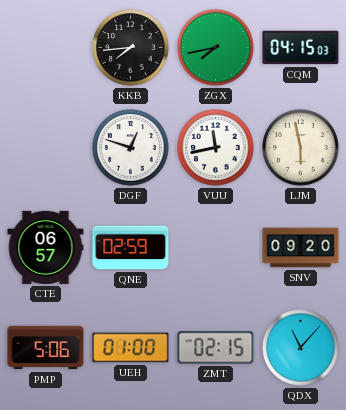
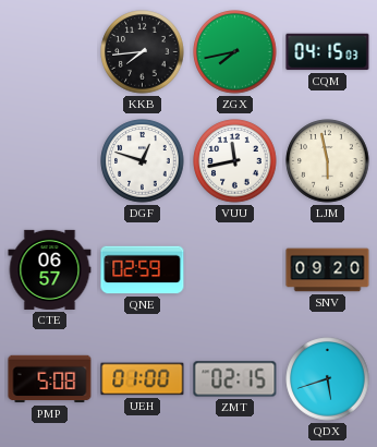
PMP: 5:06 -> 5:08
QDX: 11:07 -> 5:42
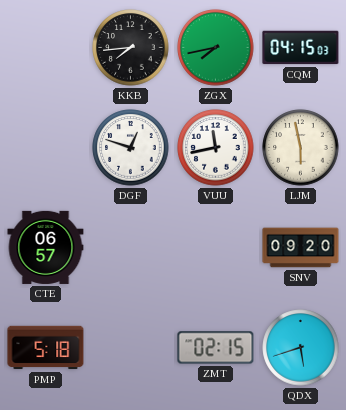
QNE: 02:59 -> none
PMP: 5:08 -> 5:18
UEH: 01:00 -> none
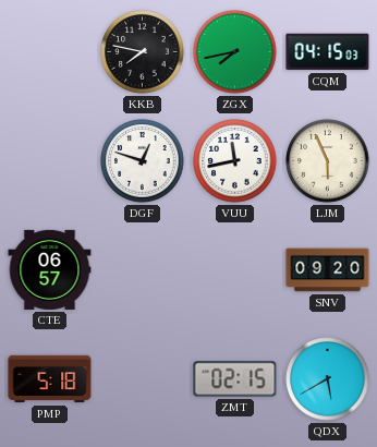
KKB: 7:44 -> 7:47
LJM: 5:58 -> 5:56
QDX: 5:42 -> 5:40
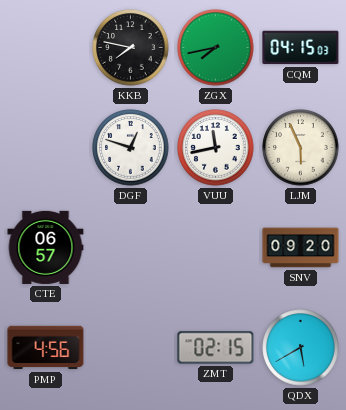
PMP: 5:18 -> 4:56
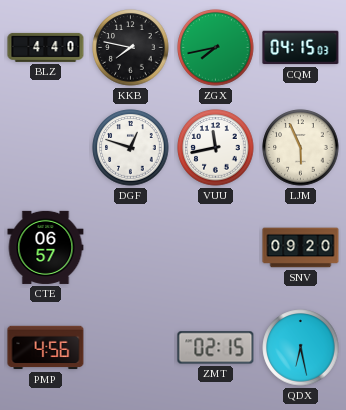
BLZ: none -> 4:40
QDX: 5:40 -> 6:28
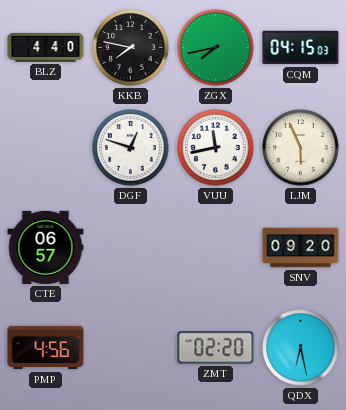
ZMT: 02:15 -> 02:20
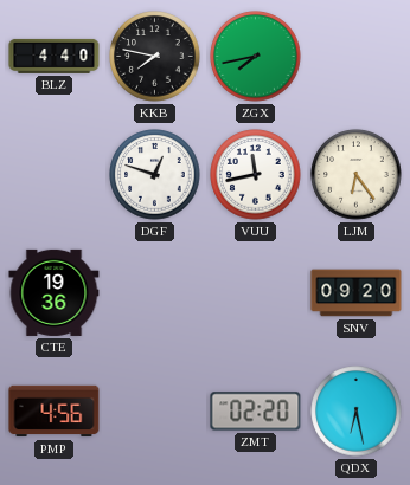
CQM: 04:15 -> none
LJM: 5:56 -> 6:24
CTE: 06:57 -> 19:36
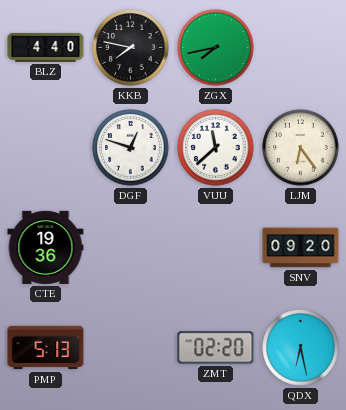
VUU: 11:43 -> 11:38
PMP: 4:56 -> 5:13
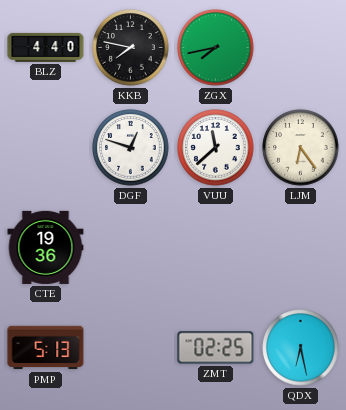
SNV: 09:20 -> none
ZMT: 02:20 -> 02:25
